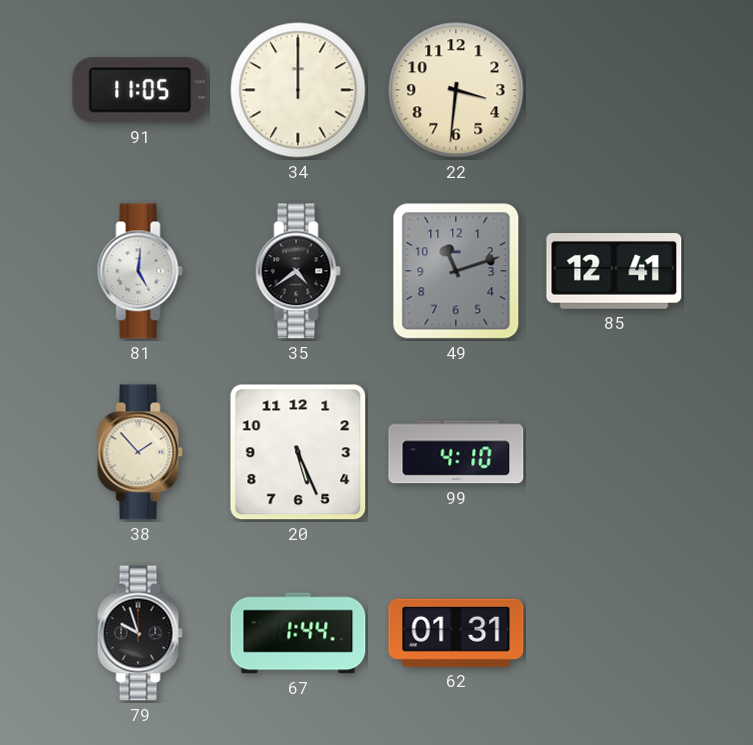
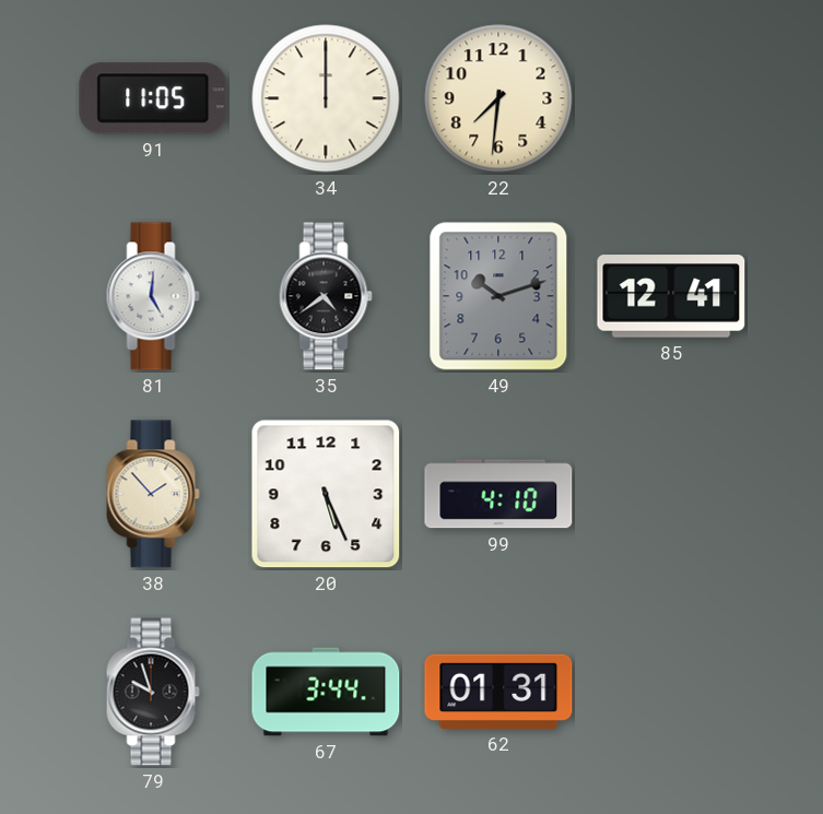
22: 3:31 -> 7:31
49: 11:12 -> 10:12
67: 1:44 -> 3:44
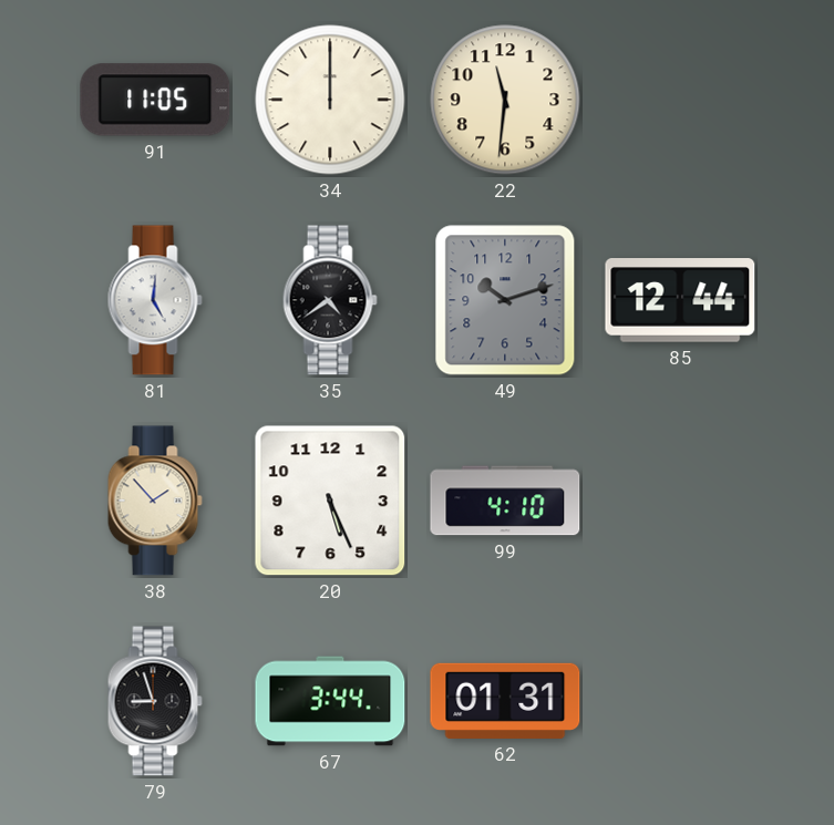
22: 7:31 -> 11:31
85: 12:41 -> 12:44
79: 9:57 -> 8:57
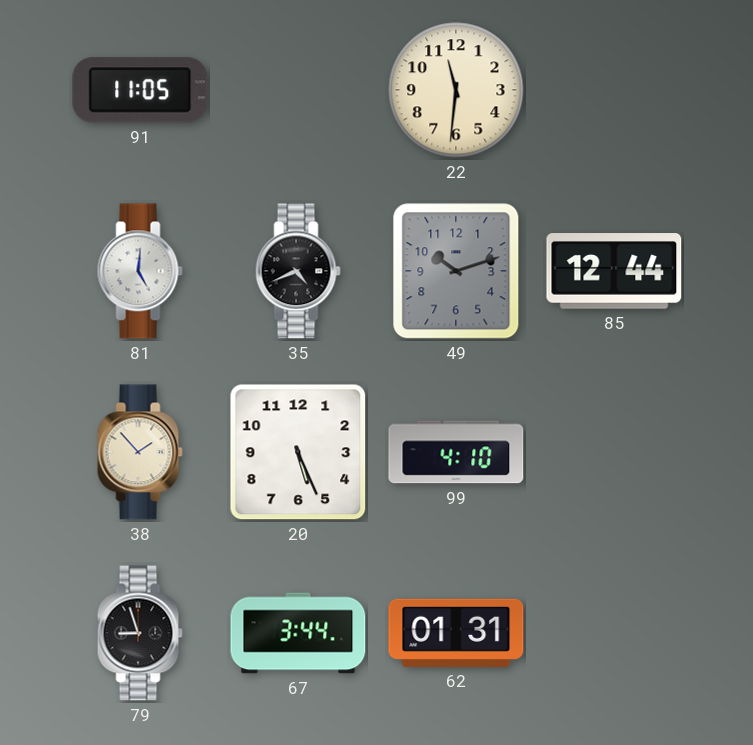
34: 12:00 -> none
35: 4:39 -> 4:41
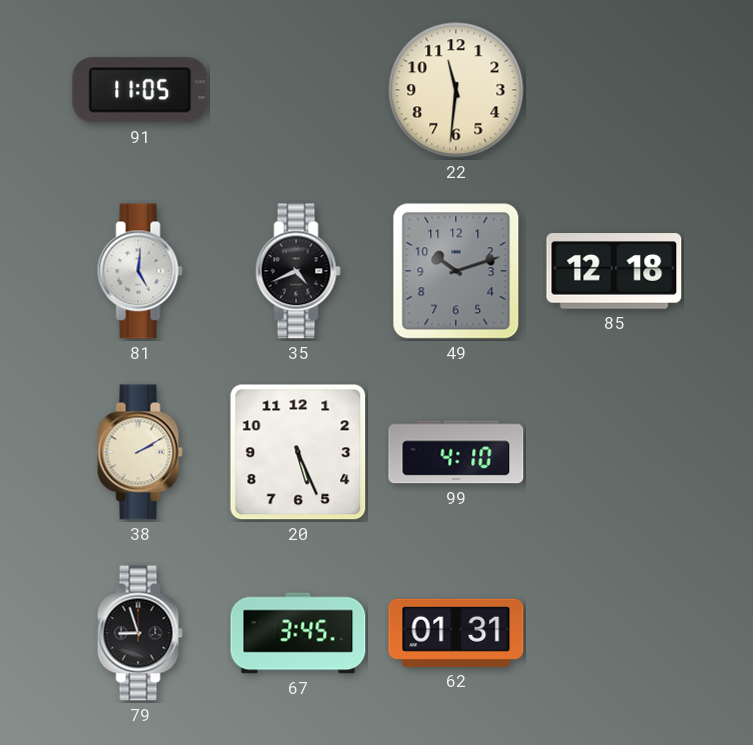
85: 12:44 -> 12:18
38: 1:53 -> 2:10
67: 3:44 -> 3:45
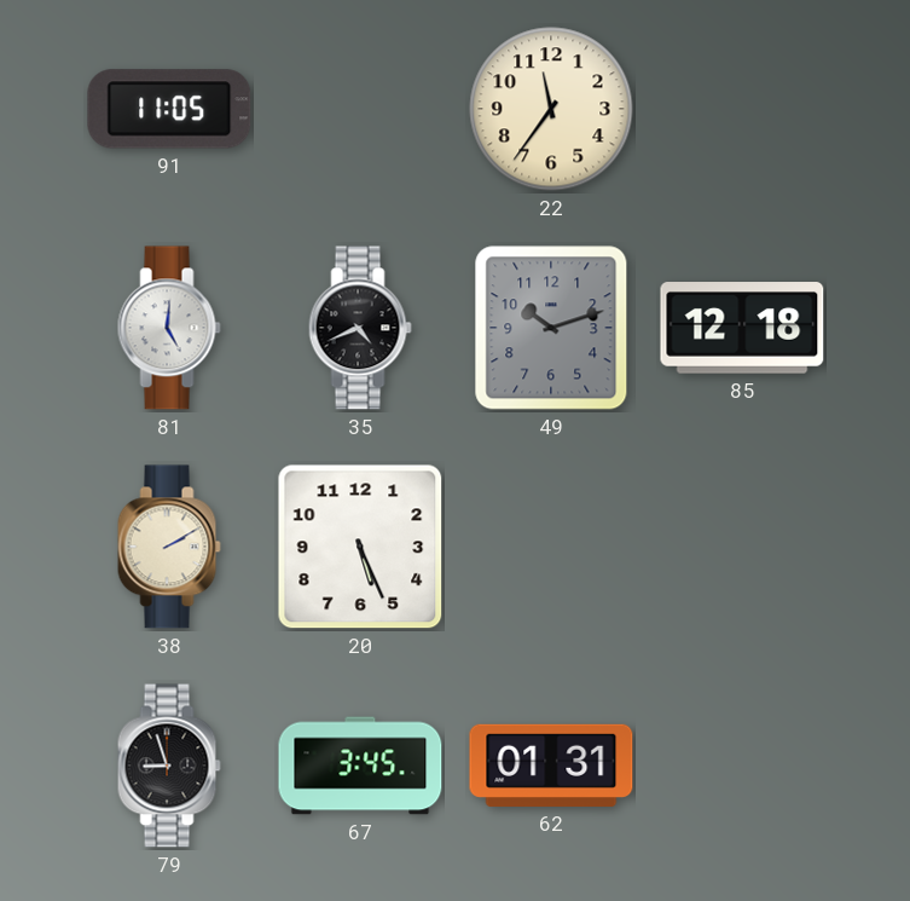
22: 11:31 -> 11:36
99: 4:10 -> none
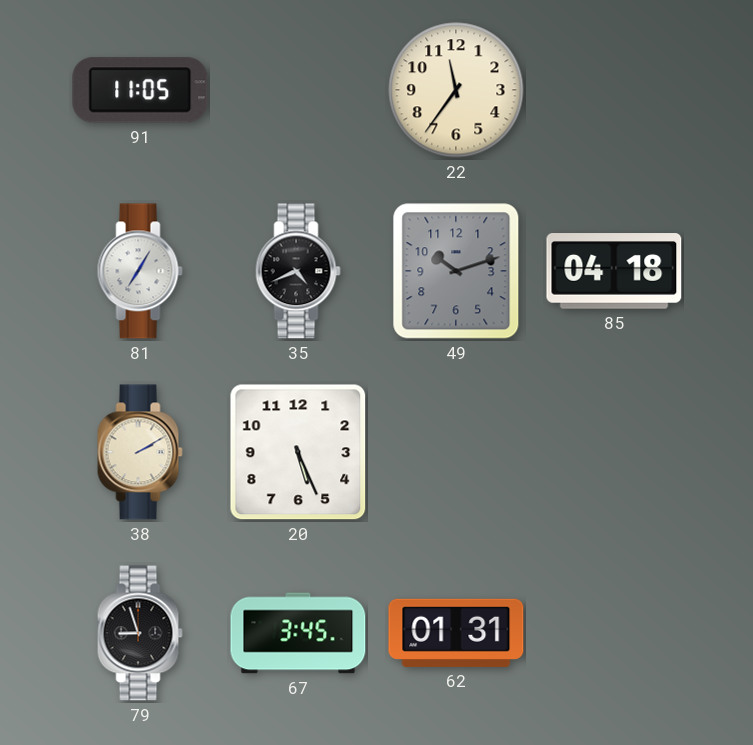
81: 5:01 -> 7:05
85: 12:18 -> 04:18
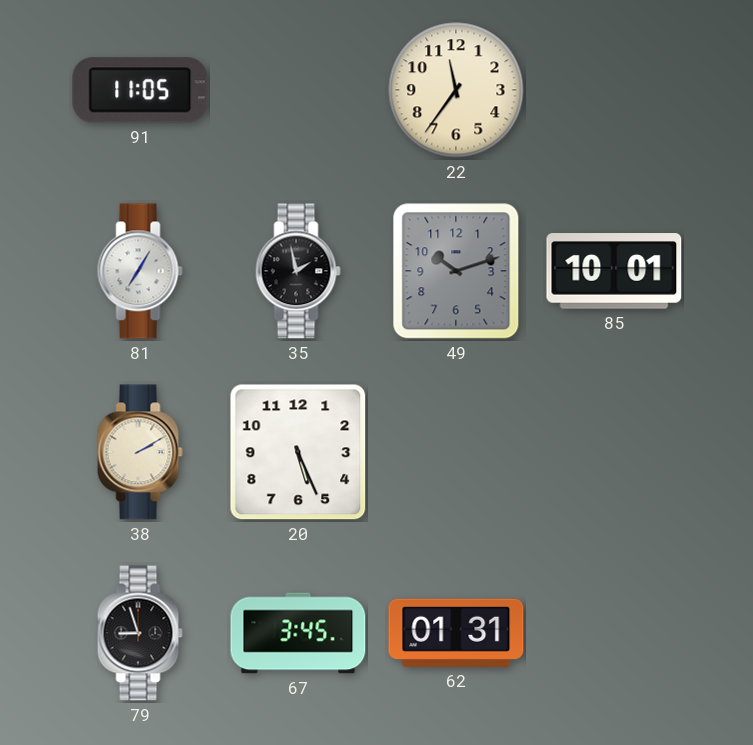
35: 4:41 -> 1:58
85: 04:18 -> 10:01
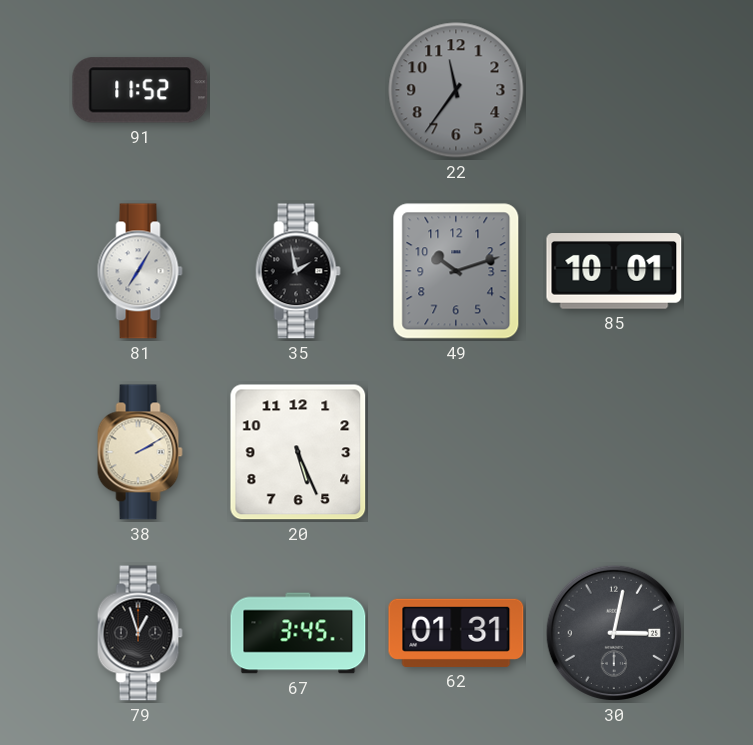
91: 11:05 -> 11:52
22 dial: cream -> grey
79: 8:57 -> 12:57
30: none -> 3:02
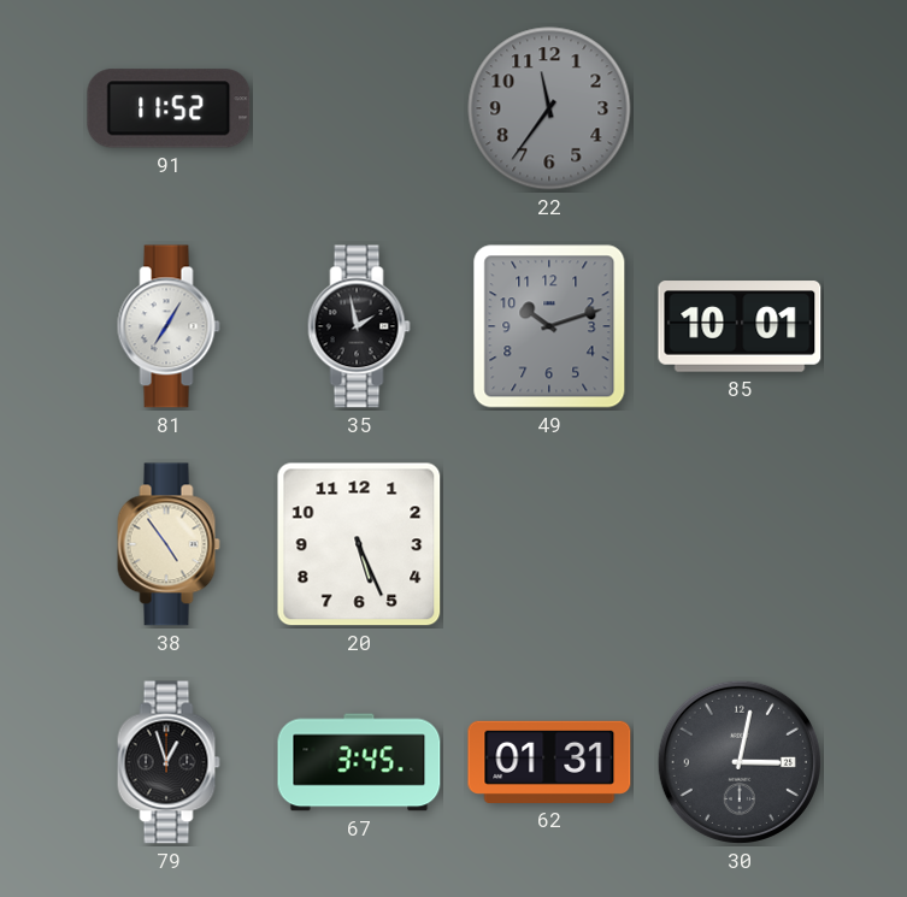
38: 2:10 -> 4:54
